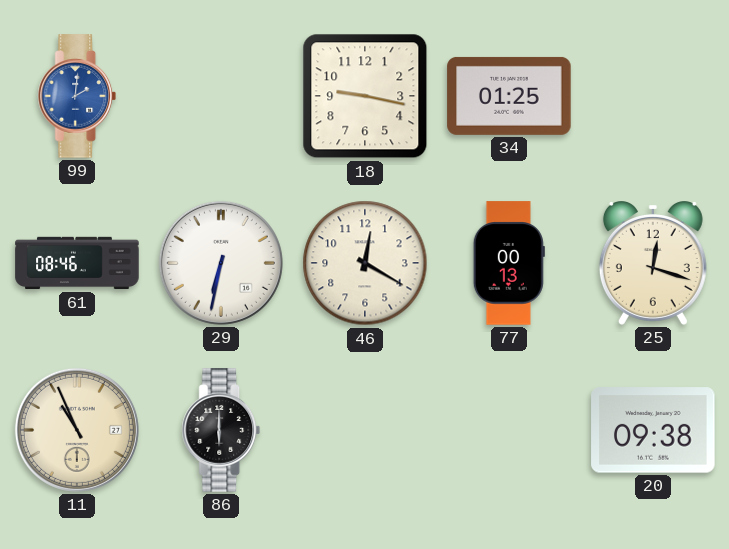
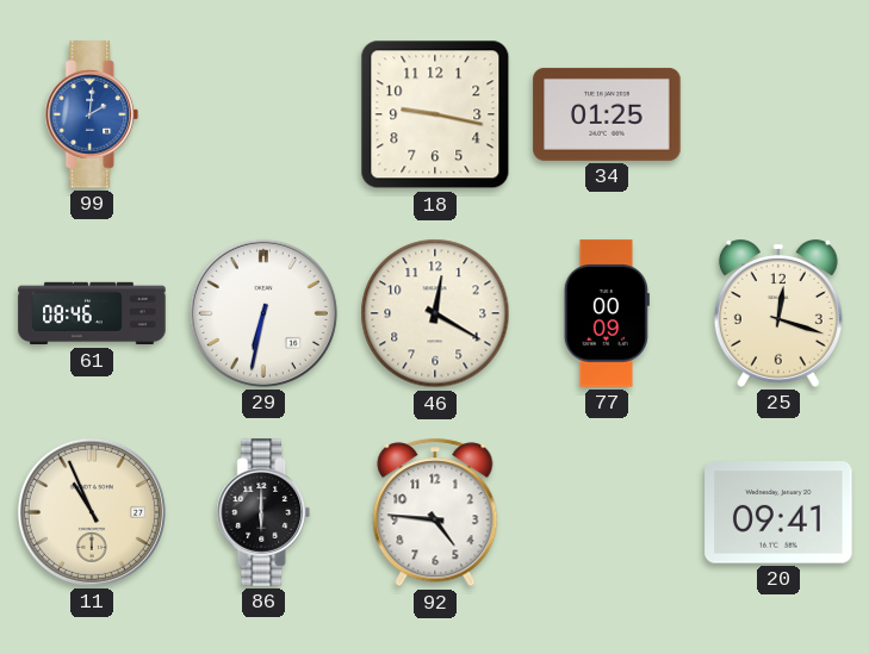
77: 00:13 -> 00:09
92: none -> 4:46
20: 09:38 -> 09:41
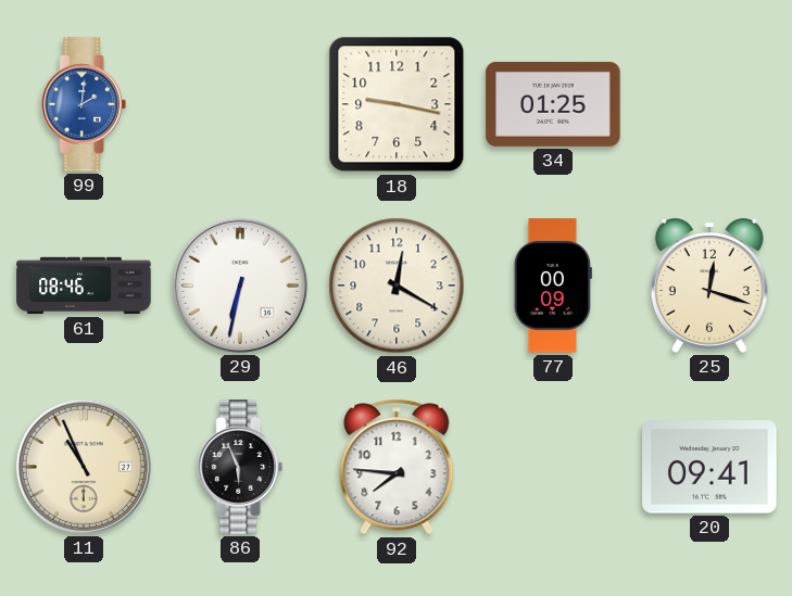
86: 6:00 -> 5:56
92: 4:46 -> 7:46
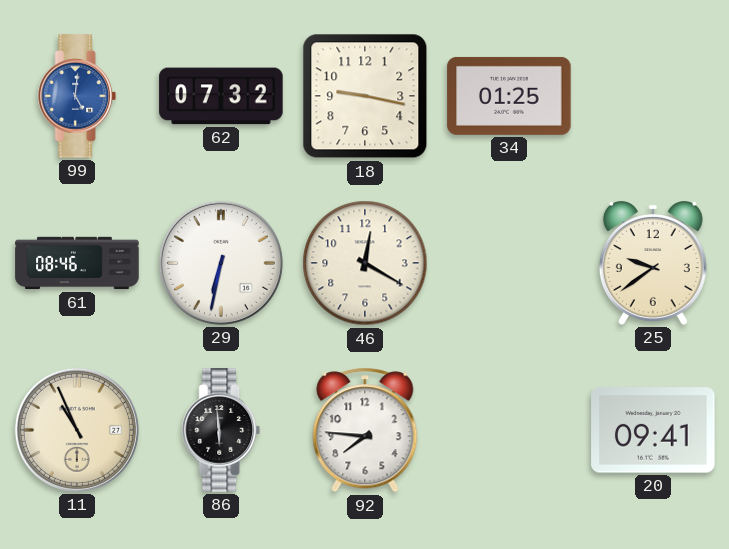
99: 2:01 -> 5:01
62: none -> 07:32
77: 00:09 -> none
25: 12:18 -> 9:39
86: 5:56 -> 5:59
